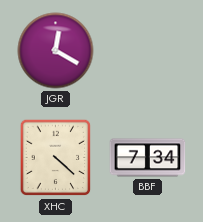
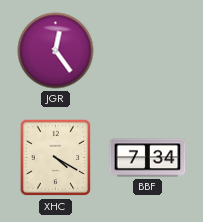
JGR: 12:20 -> 12:24
XHC: 4:22 -> 4:20
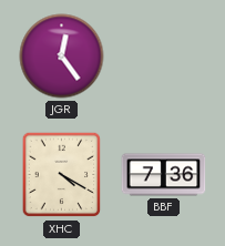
BBF: 7:34 -> 7:36
